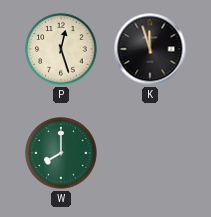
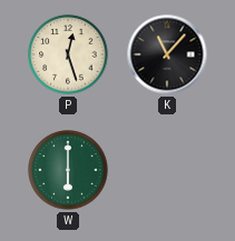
K: 11:57 -> 11:07
W: 8:00 -> 6:00
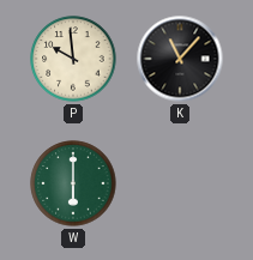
P: 12:27 -> 9:59
